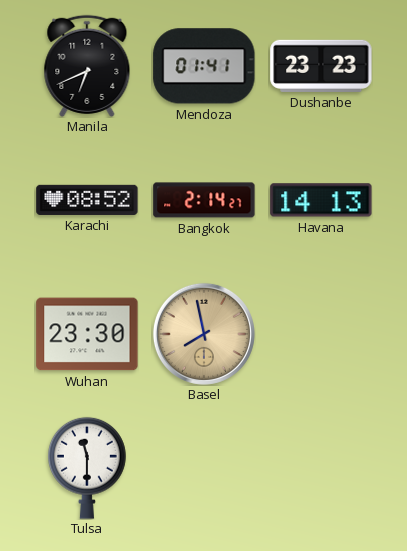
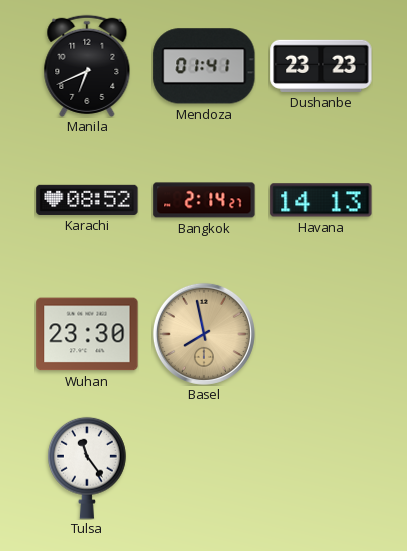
Tulsa: 11:30 -> 11:24
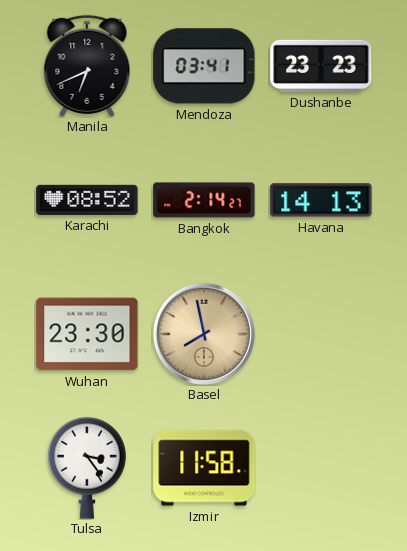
Mendoza: 01:41 -> 03:41
Tulsa: 11:24 -> 3:24
Izmir: none -> 11:58
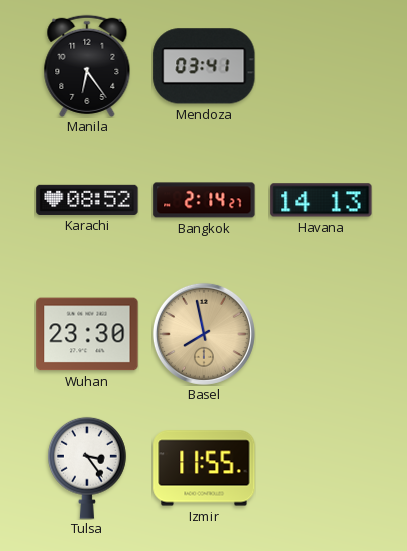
Manila: 6:41 -> 6:24
Dushanbe: 23:23 -> none
Izmir: 11:58 -> 11:55
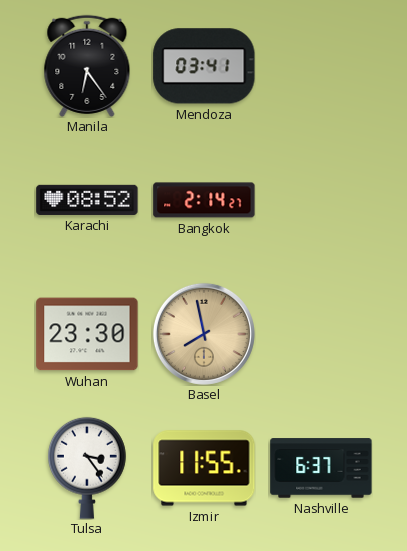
Havana: 14:13 -> none
Nashville: none -> 6:37
